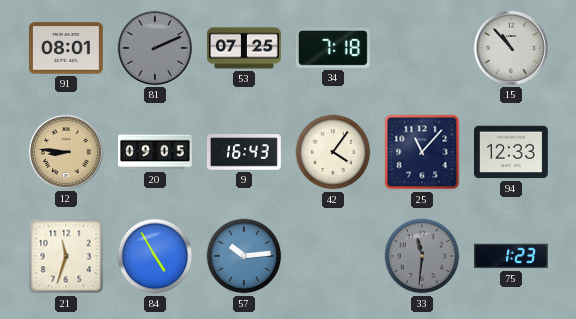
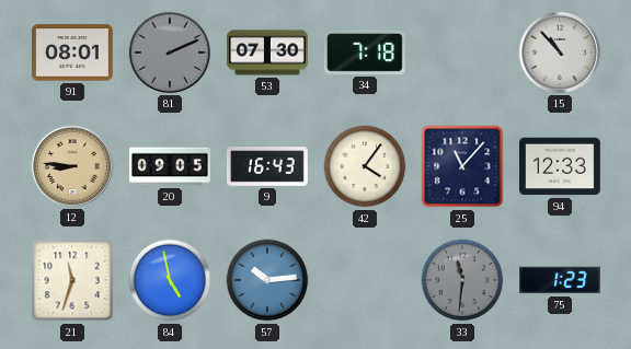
53: 07:25 -> 07:30
84: 4:55 -> 4:58
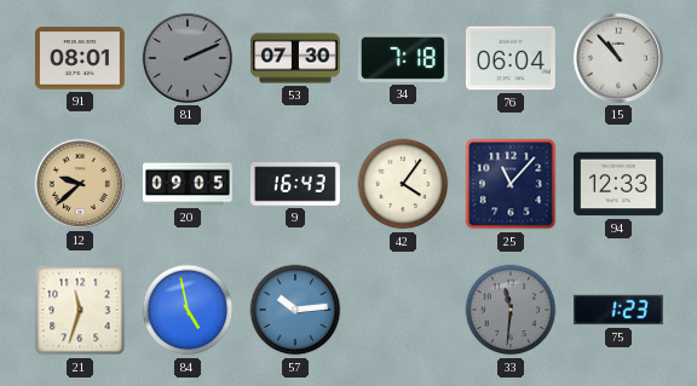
76: none -> 06:04
12: 8:46 -> 9:38
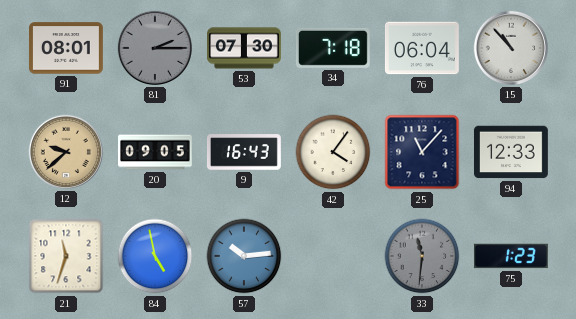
81: 2:11 -> 2:15
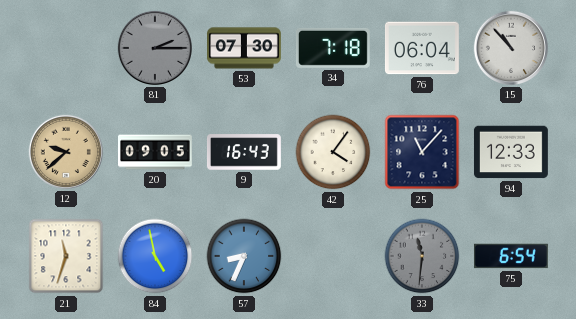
91: 08:01 -> none
57: 10:14 -> 8:34
75: 1:23 -> 6:54
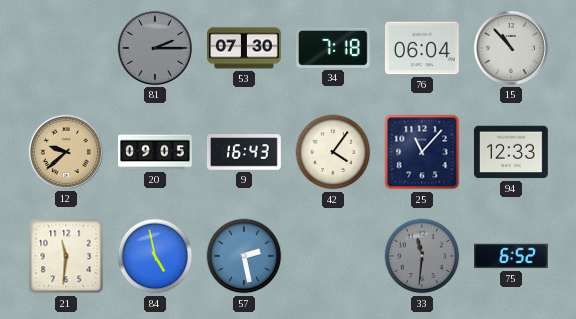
21: 11:33 -> 11:31
57: 8:34 -> 2:28
75: 6:54 -> 6:52
